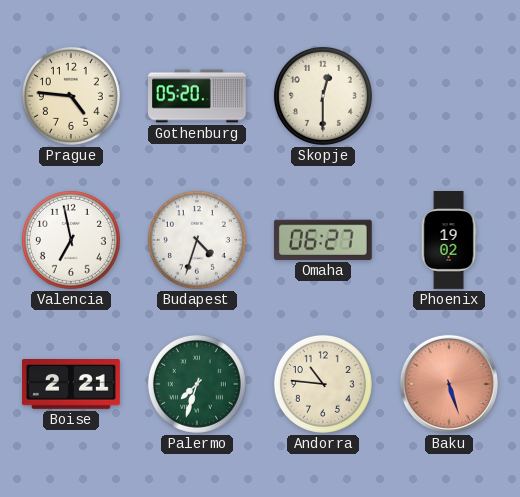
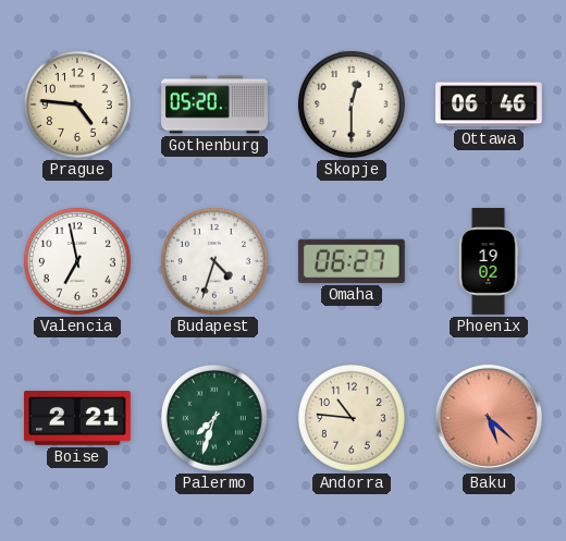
Ottawa: none -> 06:46
Baku: 5:27 -> 5:22
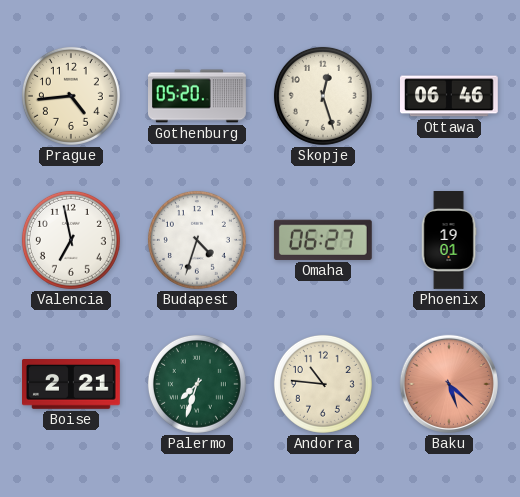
Prague: 4:46 -> 4:44
Skopje: 12:30 -> 12:27
Phoenix: 19:02 -> 19:01
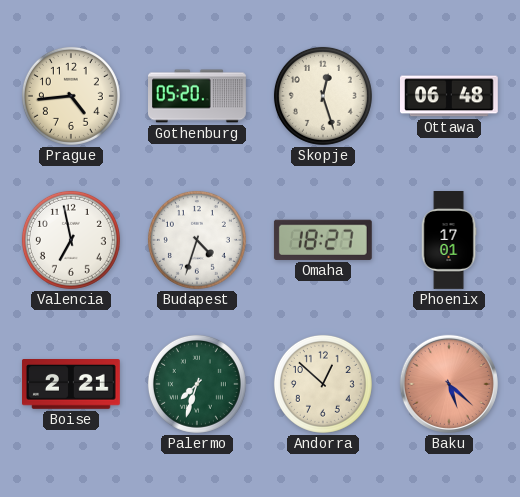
Ottawa: 06:46 -> 06:48
Omaha: 06:27 -> 18:27
Phoenix: 19:01 -> 17:01
Andorra: 10:46 -> 12:52
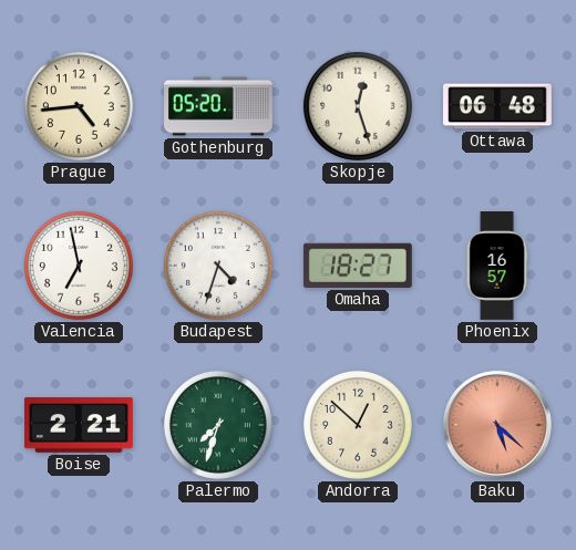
Phoenix: 17:01 -> 16:57
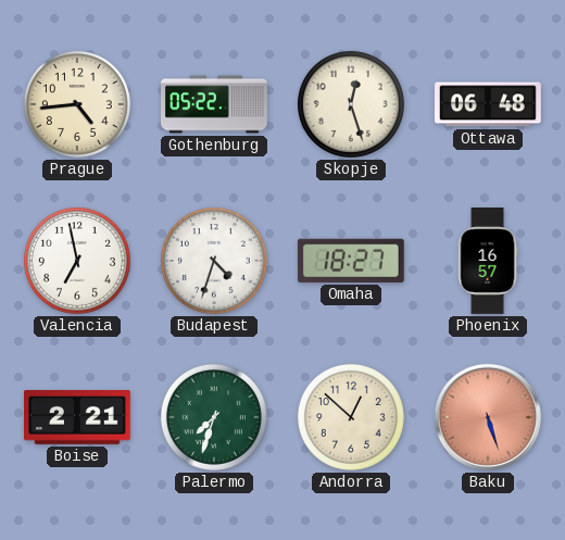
Gothenburg: 05:20 -> 05:22
Baku: 5:22 -> 5:27
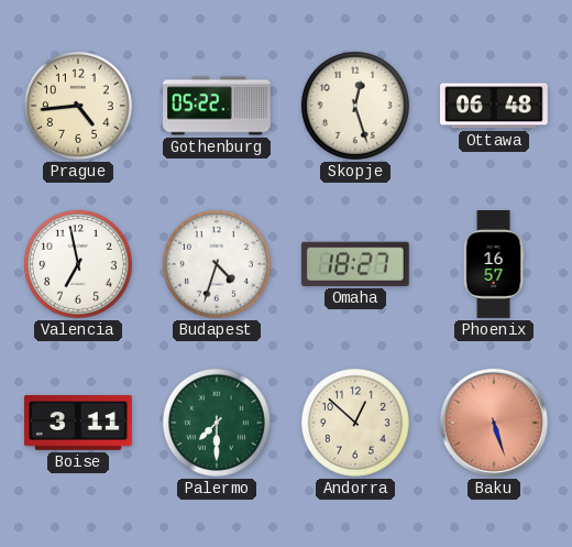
Boise: 2:21 -> 3:11
Palermo: 7:33 -> 7:30
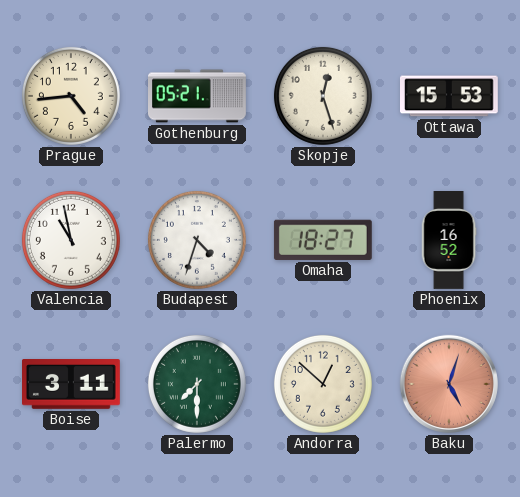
Gothenburg: 05:22 -> 05:21
Ottawa: 06:48 -> 15:53
Valencia: 6:58 -> 10:58
Phoenix: 16:57 -> 16:52
Baku: 5:27 -> 5:03
